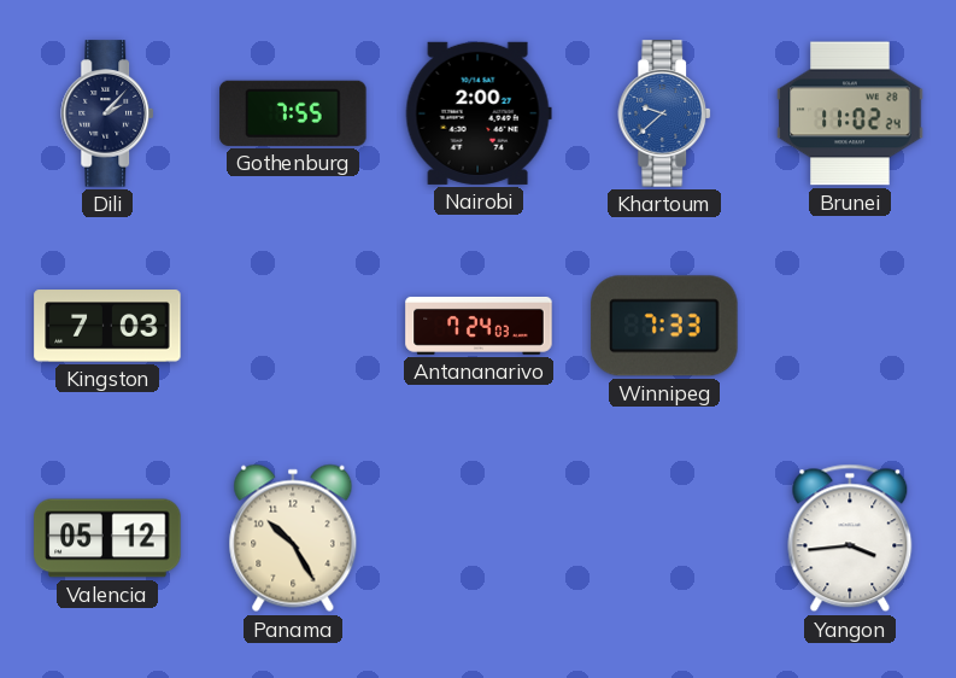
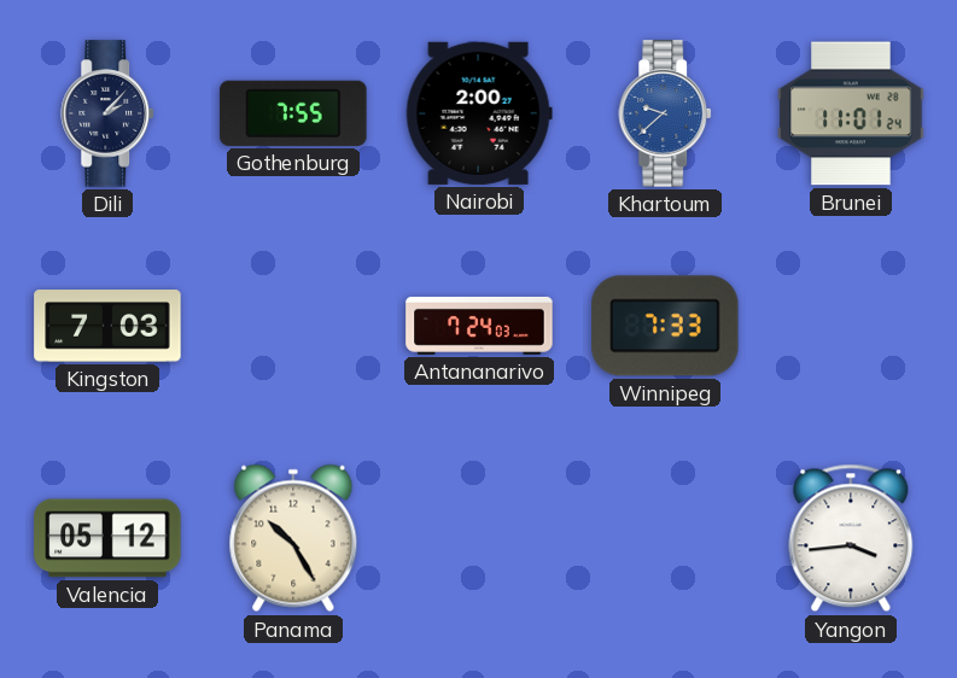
Brunei: 11:02 -> 11:01
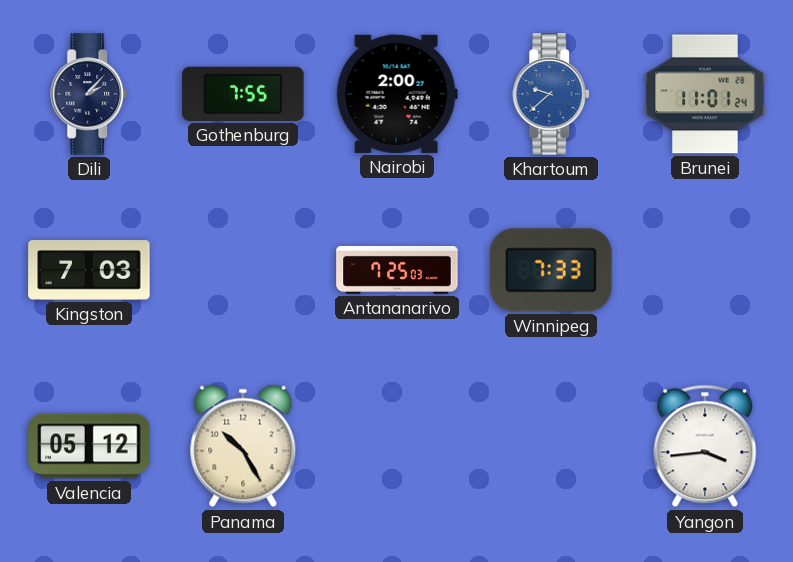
Antananarivo: 7:24 -> 7:25
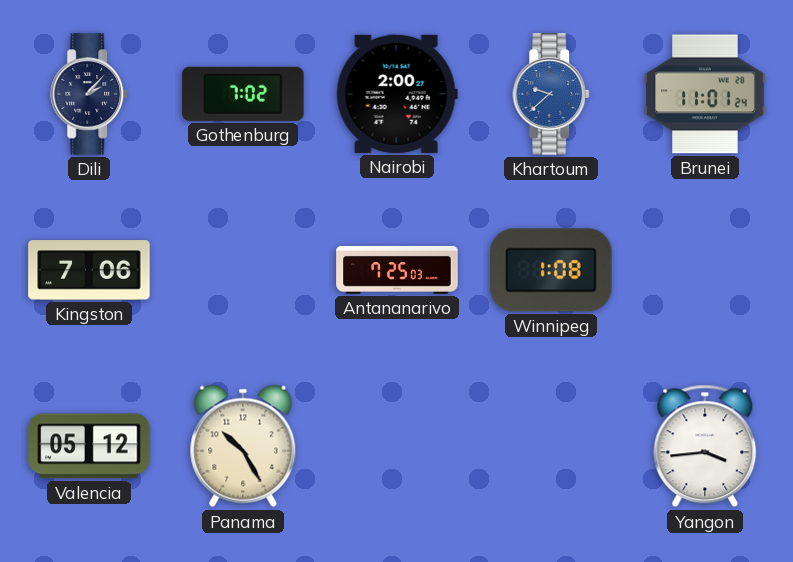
Gothenburg: 7:55 -> 7:02
Kingston: 7:03 -> 7:06
Winnipeg: 7:33 -> 1:08
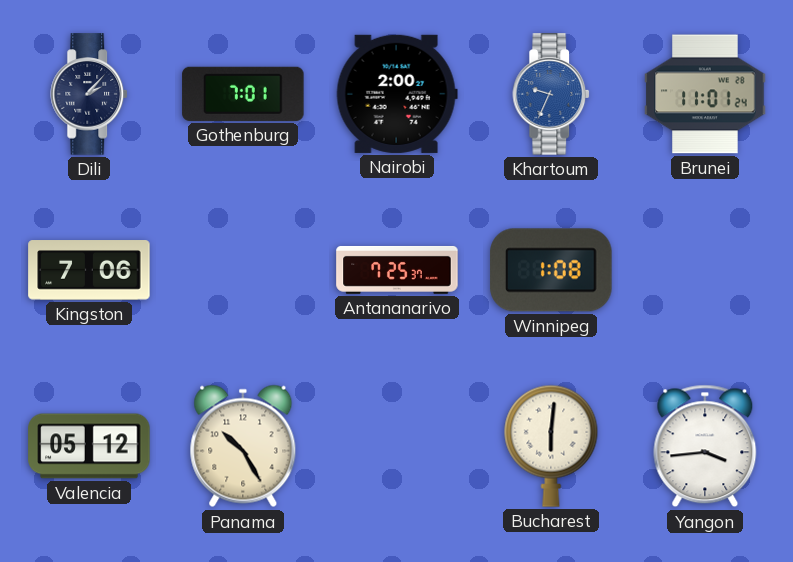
Gothenburg: 7:02 -> 7:01
Khartoum: 9:38 -> 9:34
Antananarivo: 7:25:03 -> 7:25:37
Bucharest: none -> 6:01
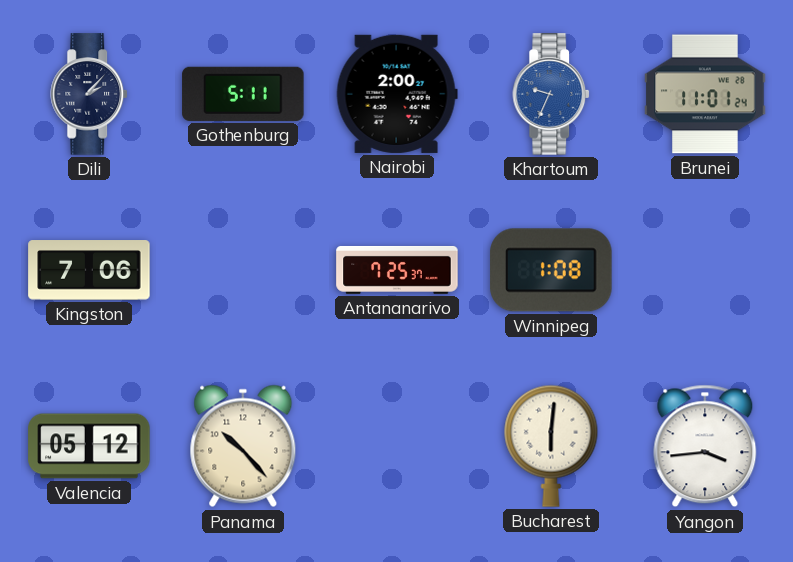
Gothenburg: 7:01 -> 5:11
Panama: 10:25 -> 10:23
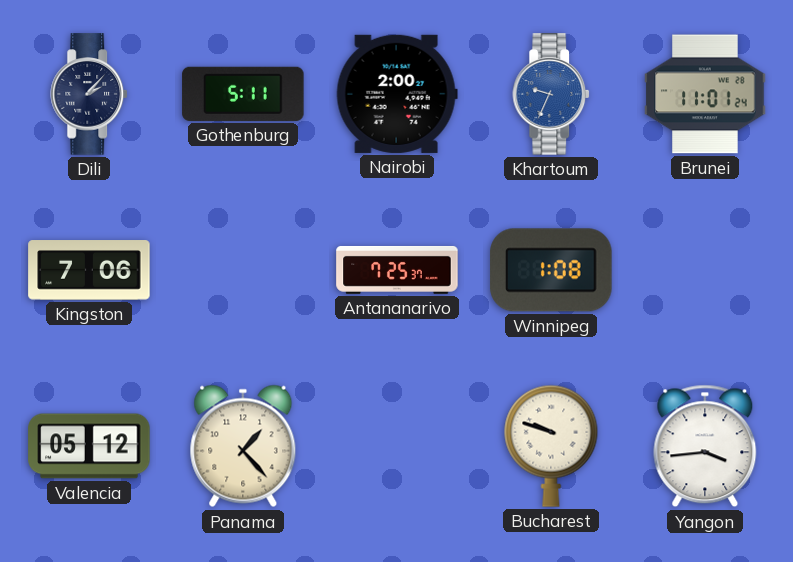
Panama: 10:23 -> 1:23
Bucharest: 6:01 -> 9:48
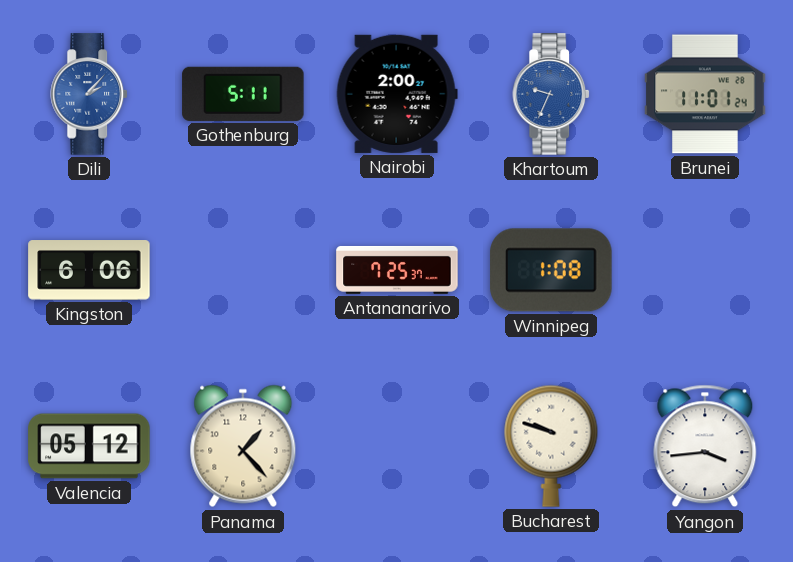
Dili dial: navy -> blue
Kingston: 7:06 -> 6:06
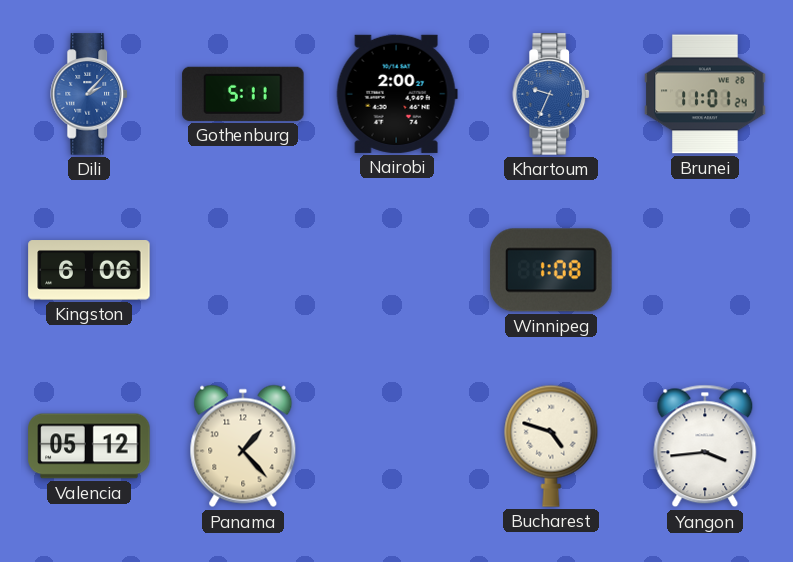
Antananarivo: 7:25 -> none
Bucharest: 9:48 -> 4:48
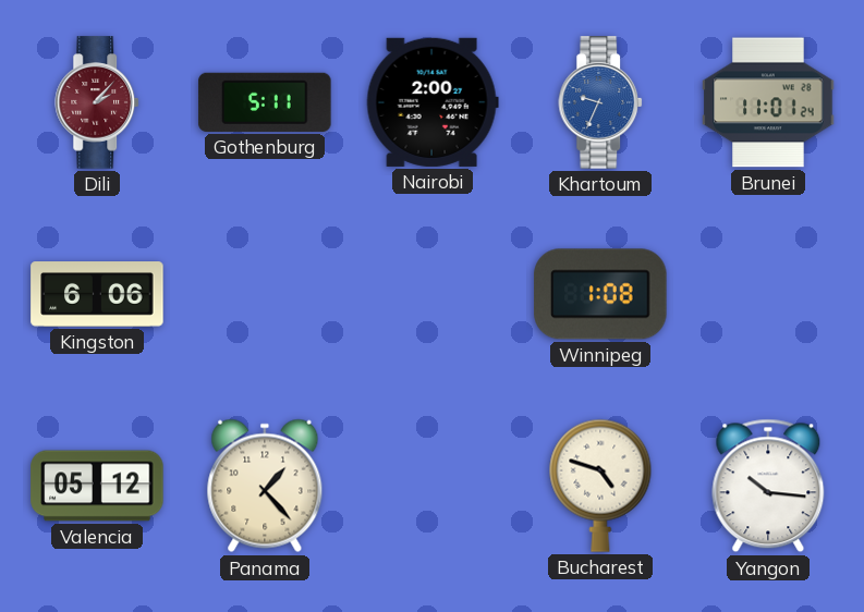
Dili dial: blue -> burgundy
Yangon: 3:44 -> 10:16
